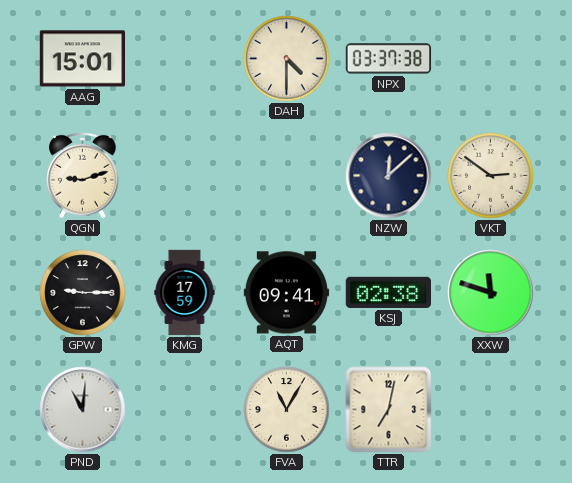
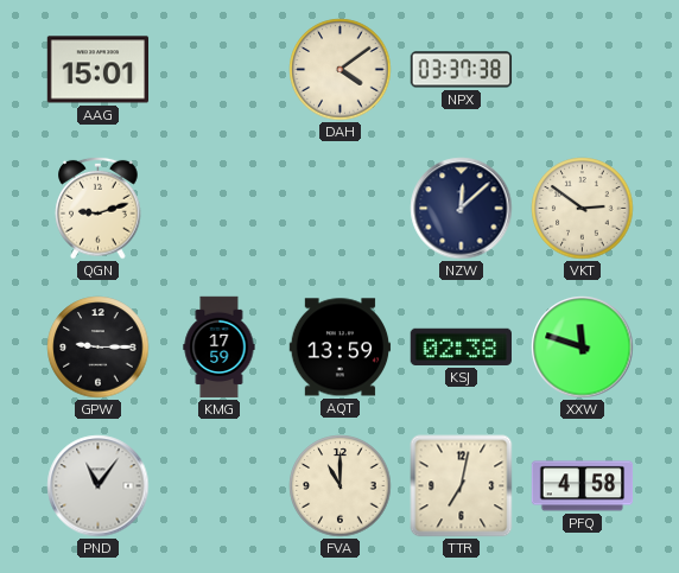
DAH: 4:30 -> 4:09
AQT: 09:41 -> 13:59
PND: 11:01 -> 11:06
FVA: 11:05 -> 11:00
PFQ: none -> 4:58
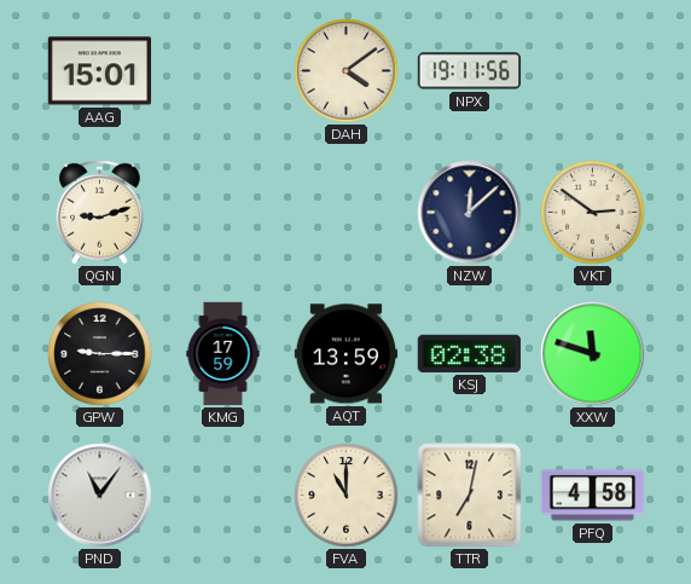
NPX: 03:37 -> 19:11
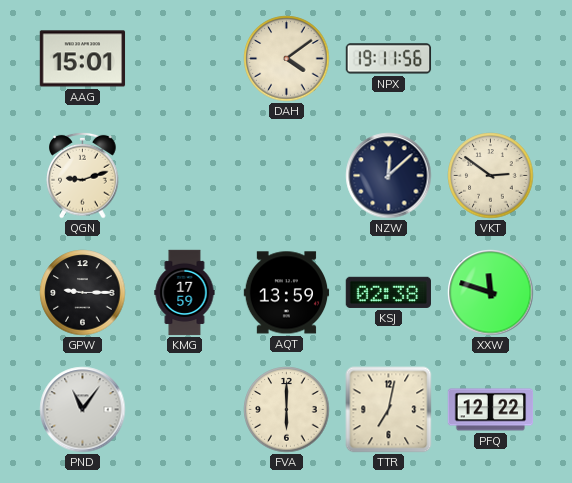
FVA: 11:00 -> 6:00
PFQ: 4:58 -> 12:22
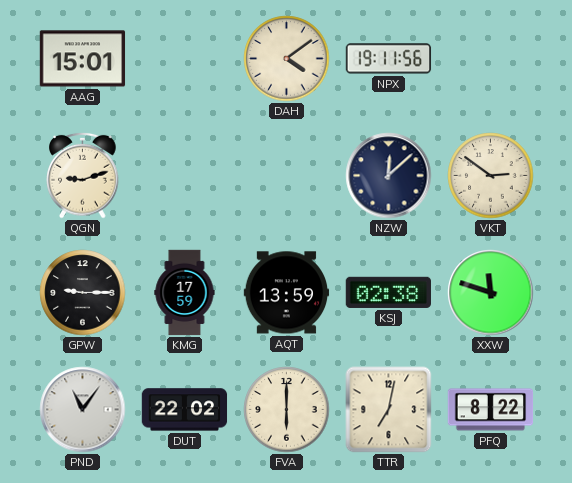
DUT: none -> 22:02
PFQ: 12:22 -> 8:22
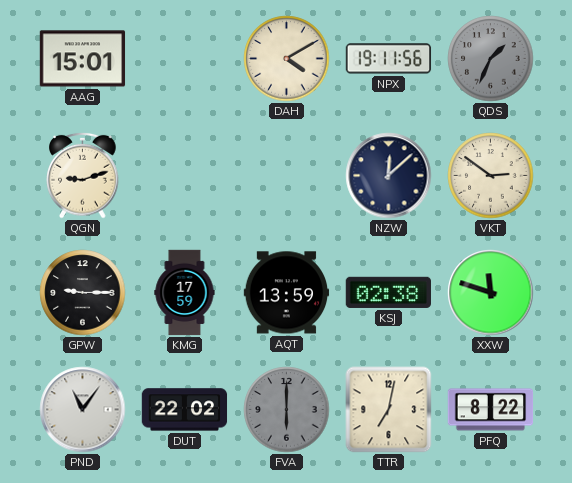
DAH: 4:09 -> 4:10
QDS: none -> 1:34
FVA dial: cream -> grey
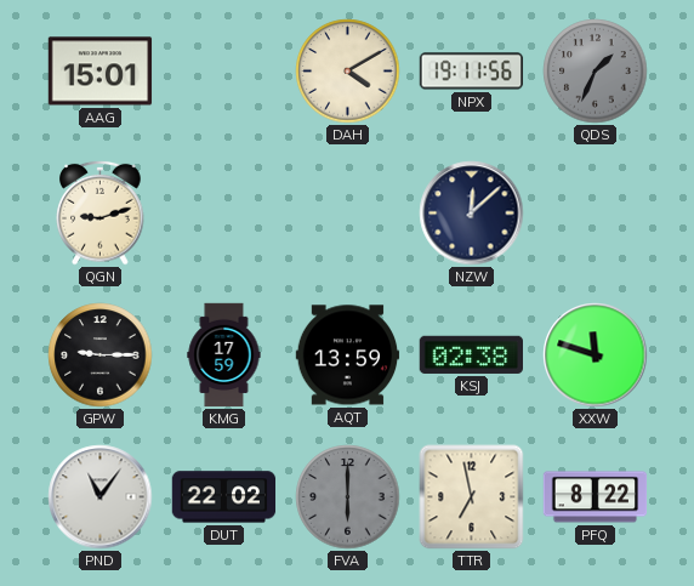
VKT: 2:51 -> none
TTR: 7:02 -> 6:58
